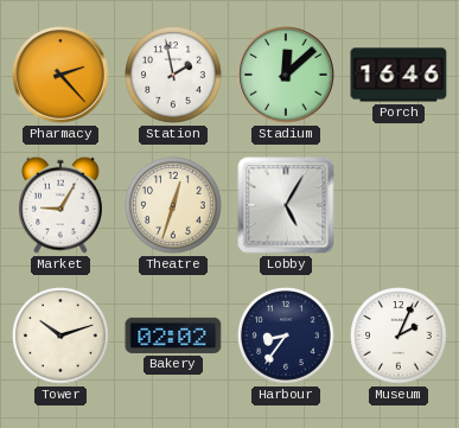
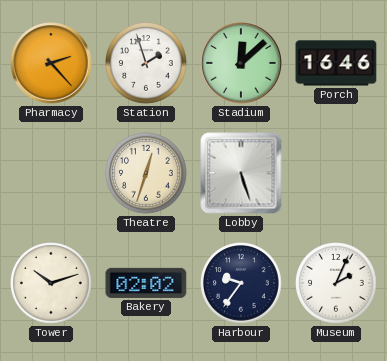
Station: 1:58 -> 1:57
Market: 9:05 -> none
Lobby: 5:05 -> 5:27
Harbour: 8:36 -> 9:36
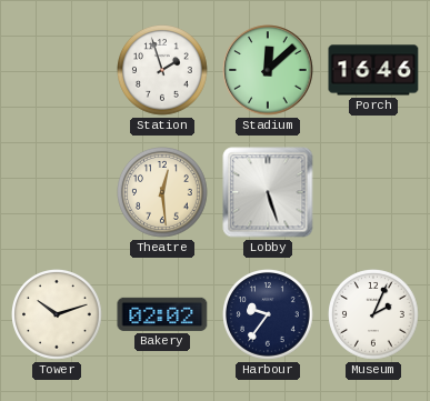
Pharmacy: 2:23 -> none
Theatre: 12:33 -> 12:29
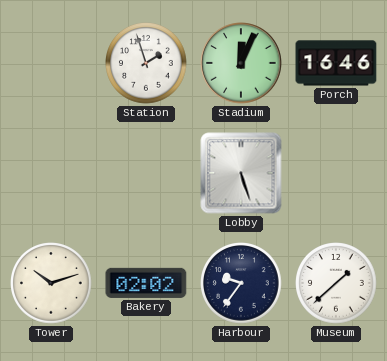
Stadium: 12:08 -> 12:04
Theatre: 12:29 -> none
Museum: 2:04 -> 1:38
